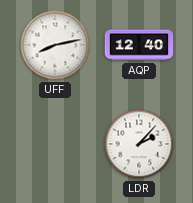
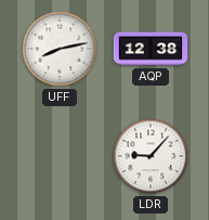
AQP: 12:40 -> 12:38
LDR: 2:07 -> 9:07
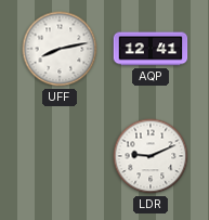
AQP: 12:38 -> 12:41
LDR: 9:07 -> 9:11
